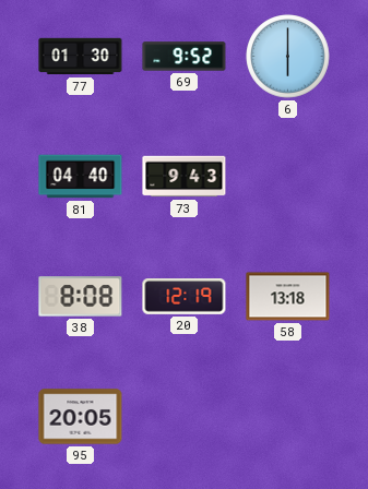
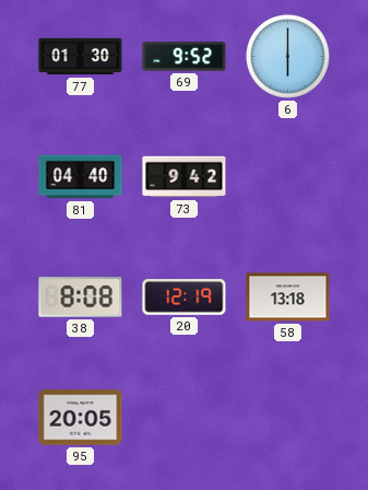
73: 9:43 -> 9:42
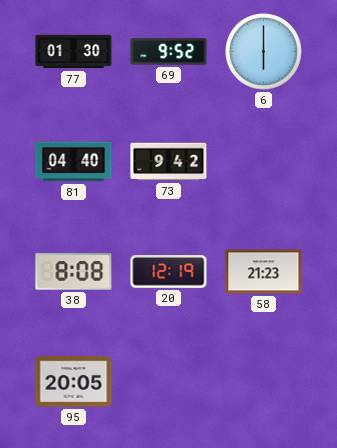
58: 13:18 -> 21:23
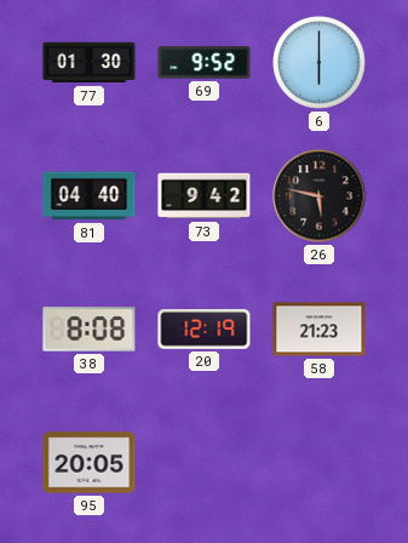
26: none -> 5:47
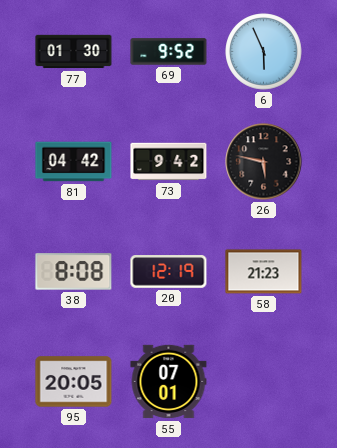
6: 6:00 -> 5:56
81: 04:40 -> 04:42
55: none -> 07:01
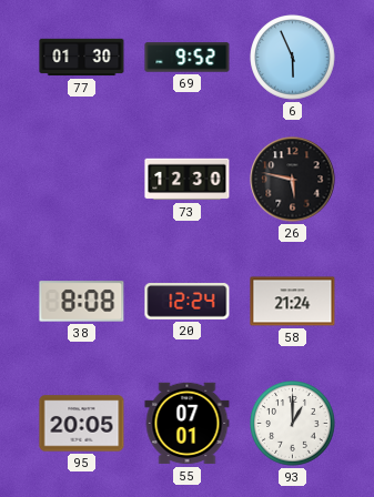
81: 04:42 -> none
73: 9:42 -> 12:30
20: 12:19 -> 12:24
58: 21:23 -> 21:24
93: none -> 1:00
